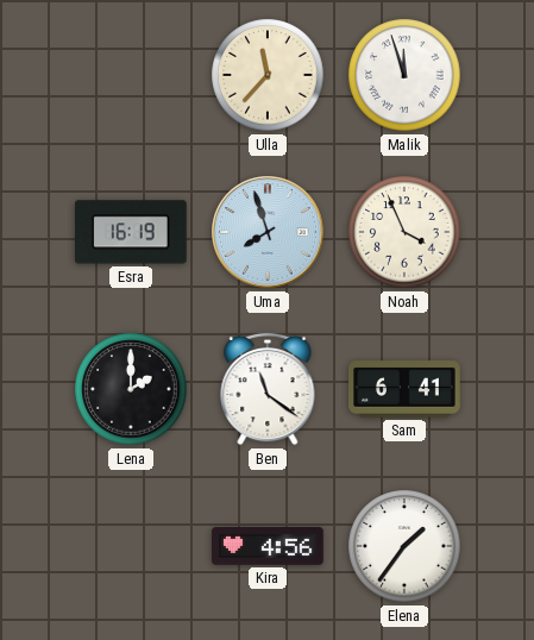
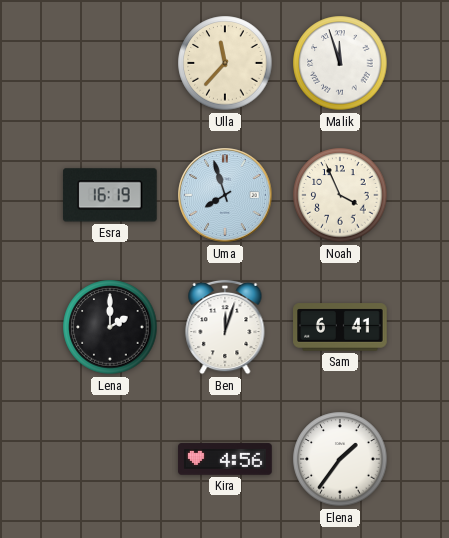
Ben: 11:21 -> 12:03
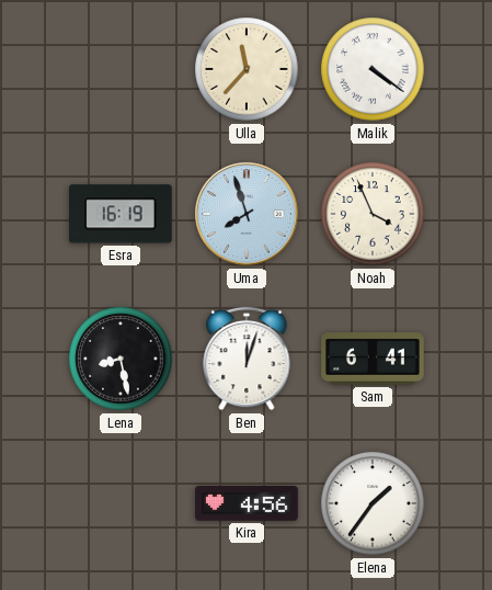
Malik: 11:57 -> 4:21
Lena: 2:00 -> 8:28
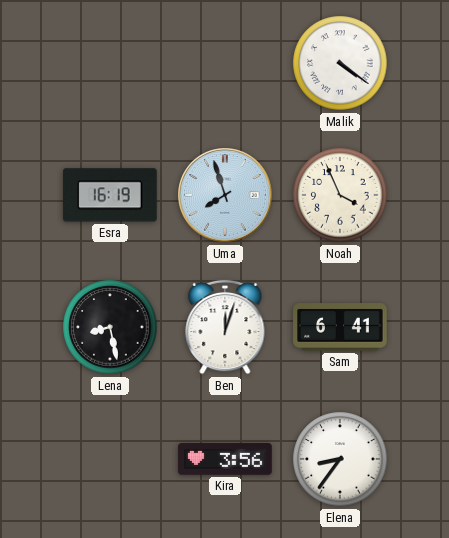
Ulla: 11:37 -> none
Kira: 4:56 -> 3:56
Elena: 1:36 -> 8:36
